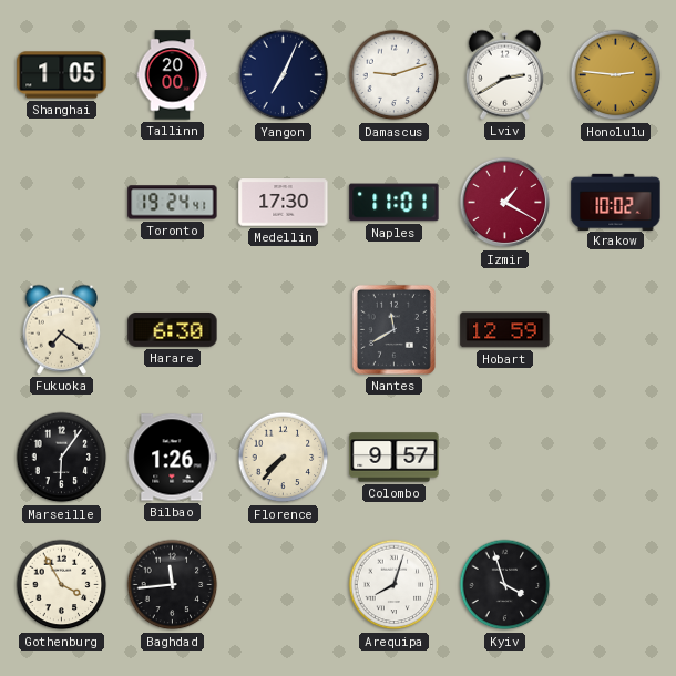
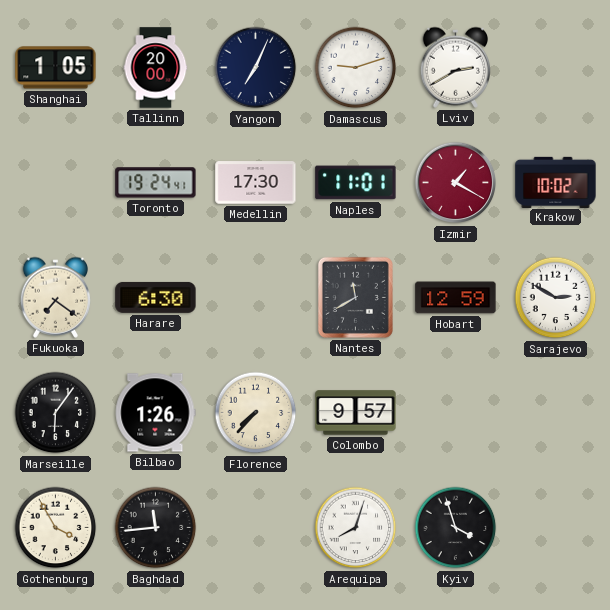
Honolulu: 2:46 -> none
Sarajevo: none -> 2:50
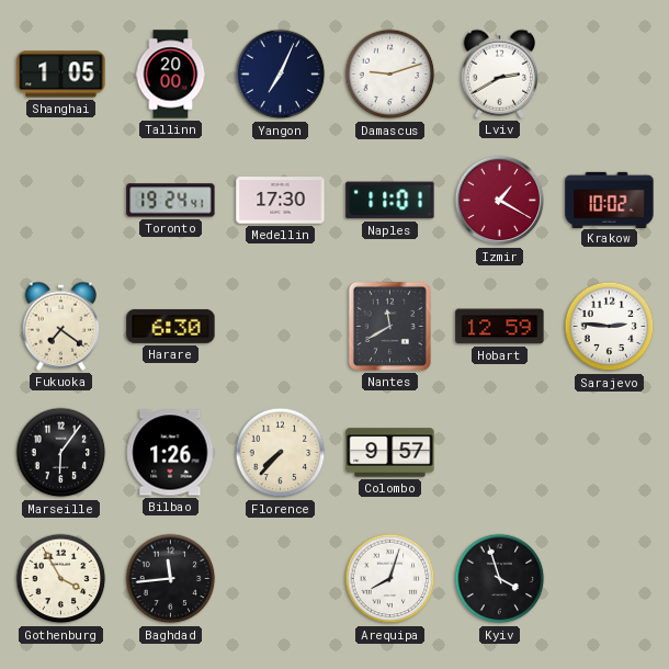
Sarajevo: 2:50 -> 2:46
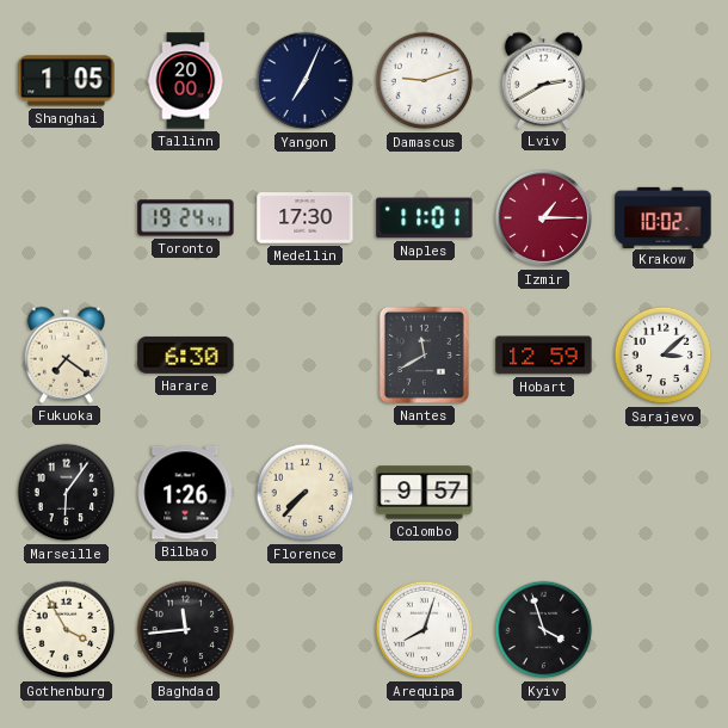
Izmir: 1:20 -> 1:15
Sarajevo: 2:46 -> 3:08
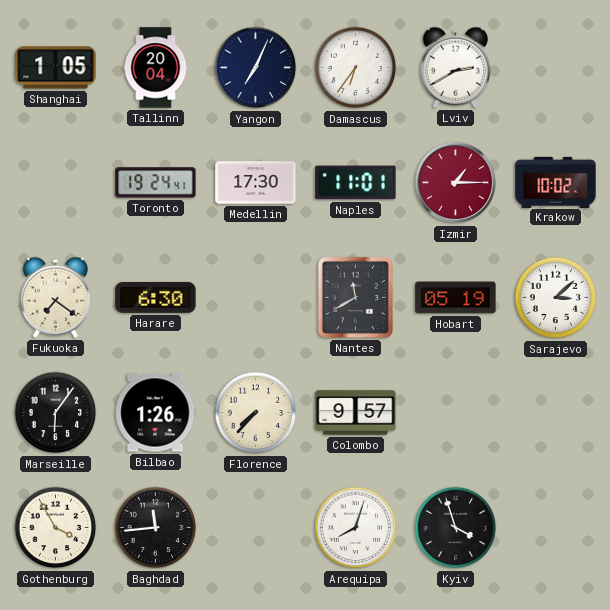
Tallinn: 20:00 -> 20:04
Damascus: 9:12 -> 6:36
Hobart: 12:59 -> 05:19
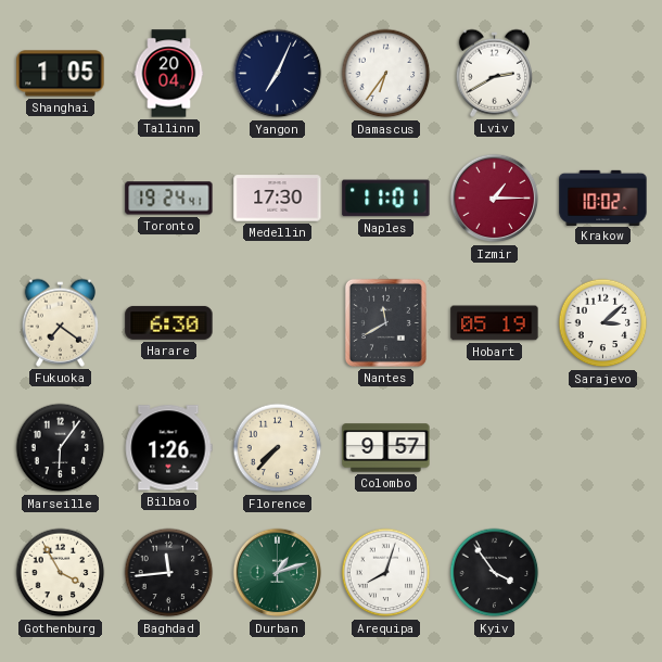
Durban: none -> 1:12
Kyiv: 3:57 -> 3:54
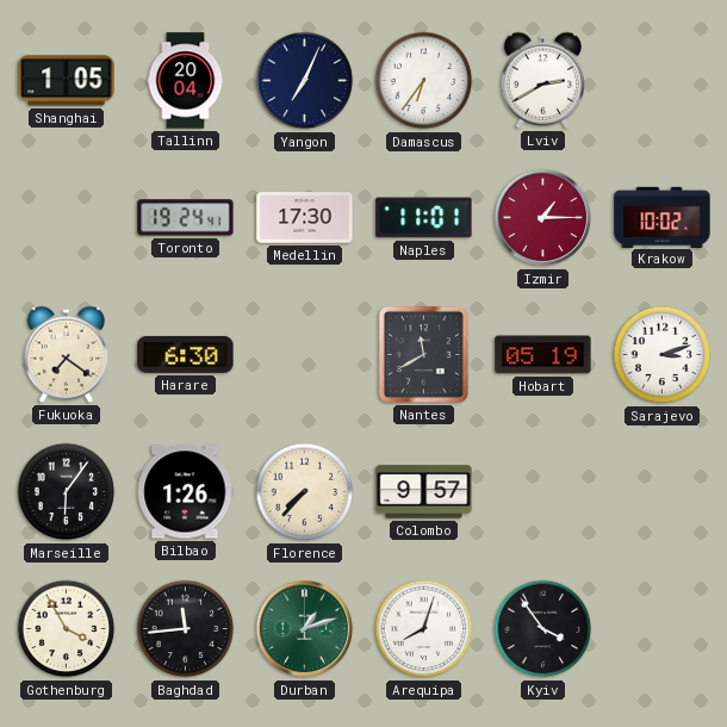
Sarajevo: 3:08 -> 3:12
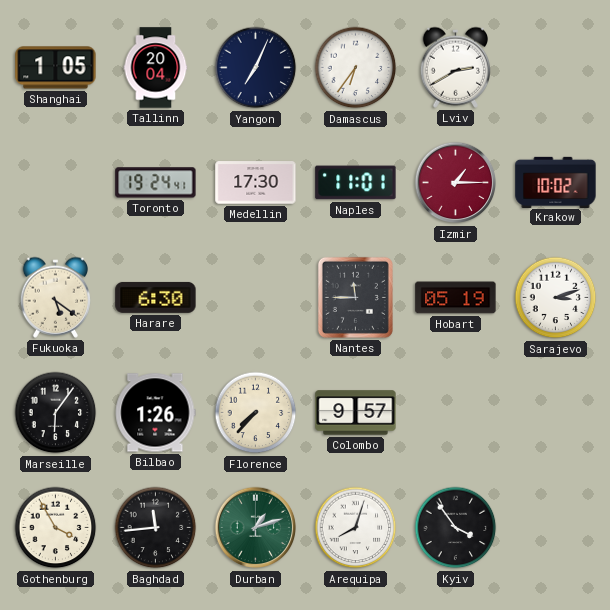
Fukuoka: 7:21 -> 5:21
Nantes: 11:40 -> 11:45
